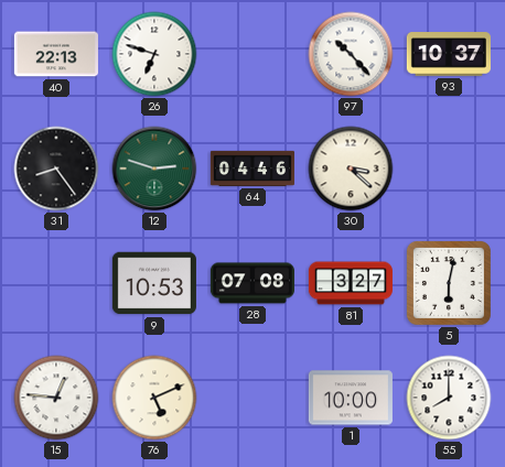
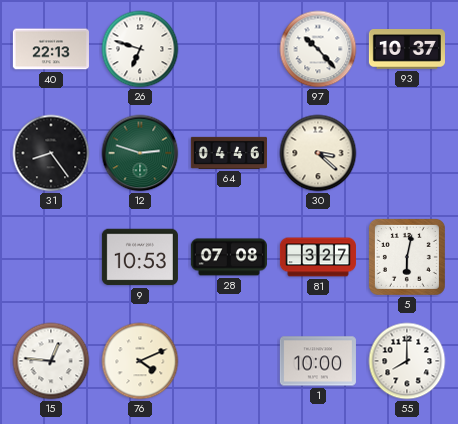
76: 5:11 -> 4:11
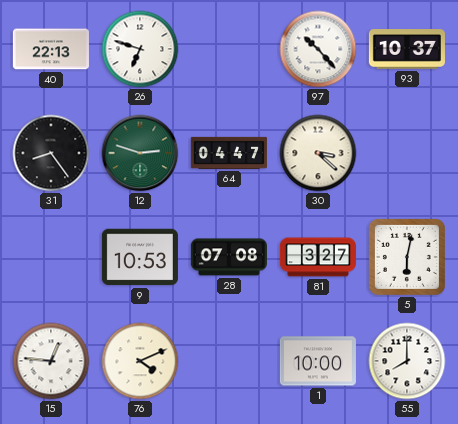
64: 04:46 -> 04:47
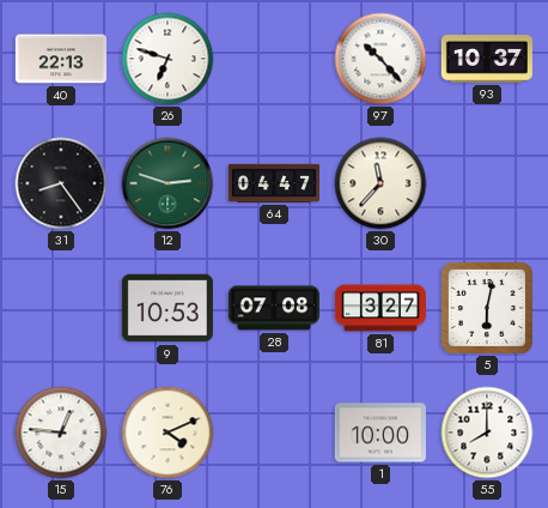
30: 3:22 -> 11:37
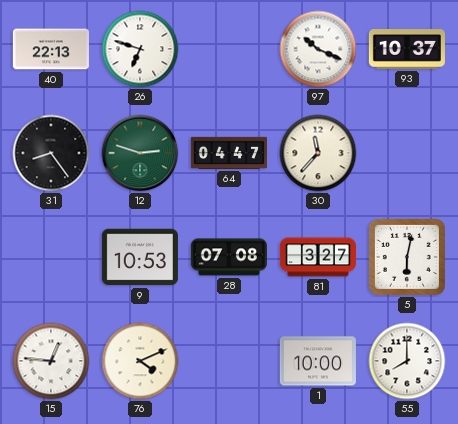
97: 10:23 -> 10:19
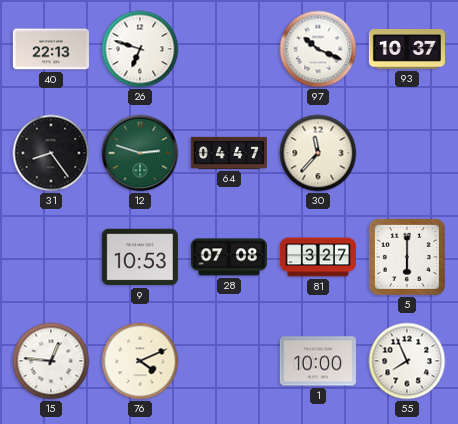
5: 6:02 -> 6:00
55: 8:00 -> 7:56
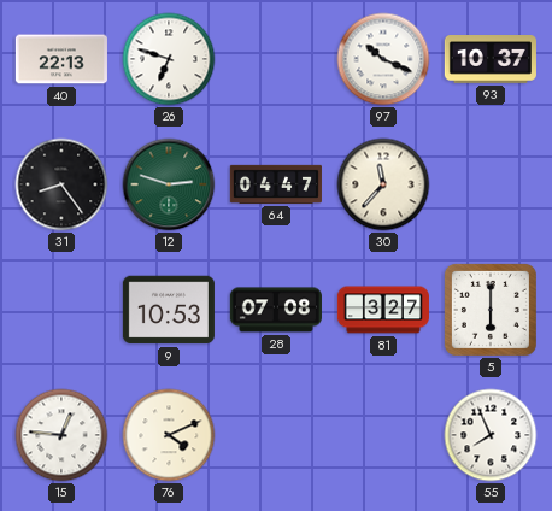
1: 10:00 -> none
